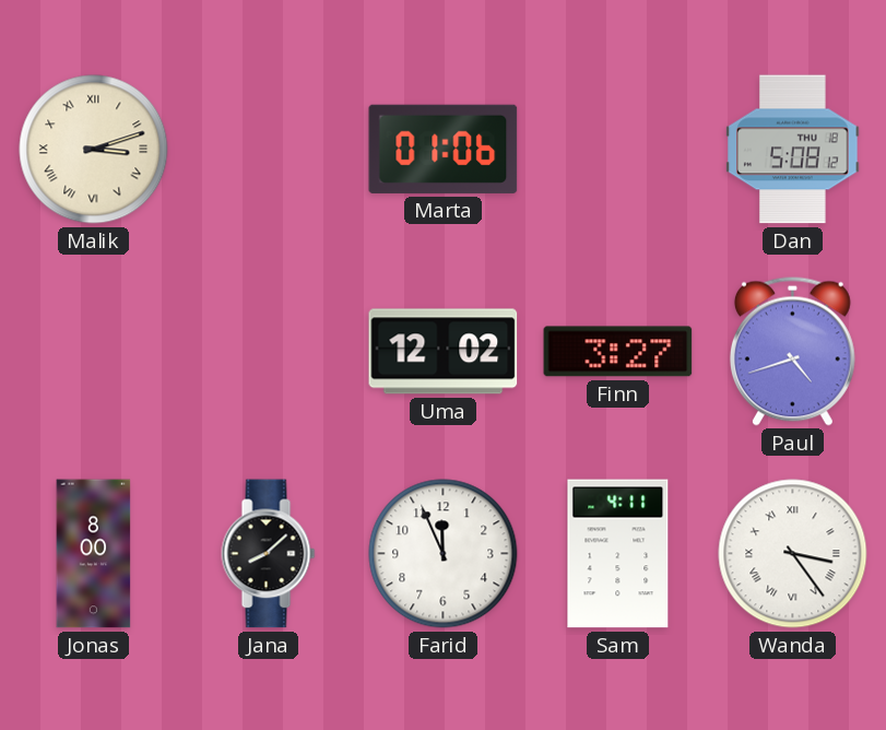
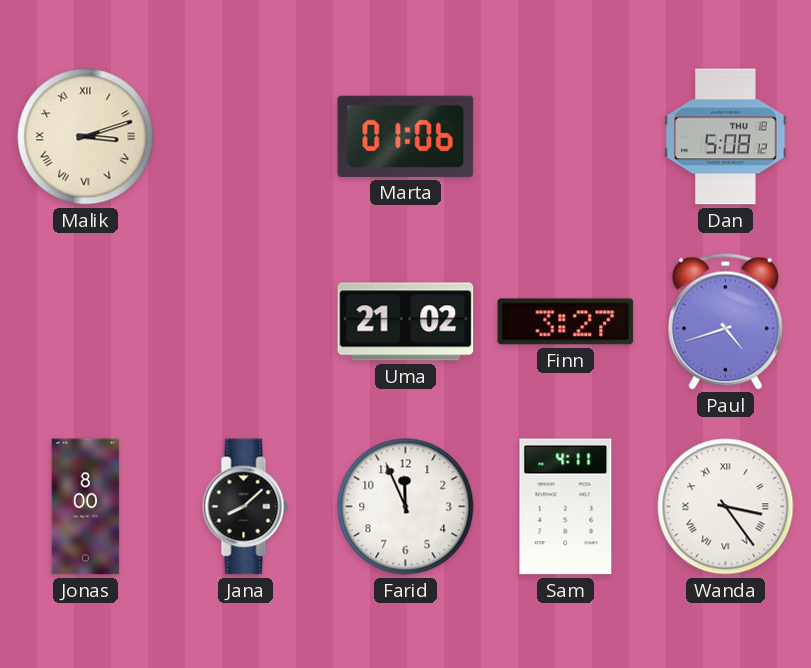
Uma: 12:02 -> 21:02
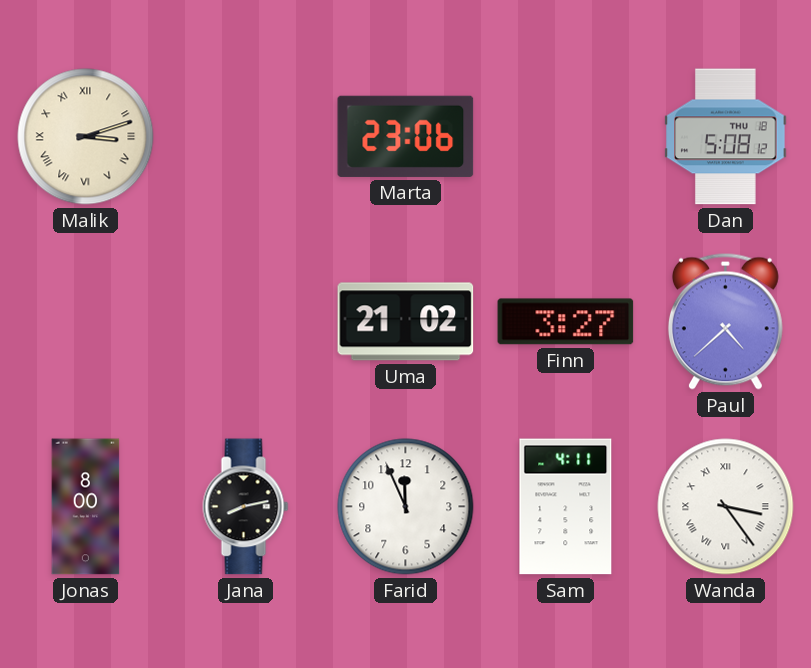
Marta: 01:06 -> 23:06
Paul: 4:42 -> 4:38
Jana: 8:08 -> 8:13
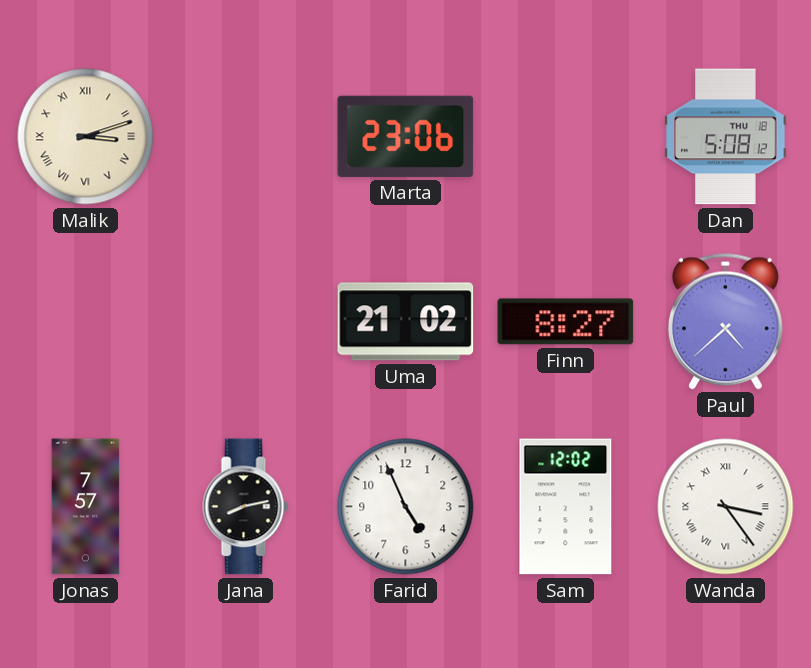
Finn: 3:27 -> 8:27
Jonas: 8:00 -> 7:57
Farid: 11:56 -> 4:56
Sam: 4:11 -> 12:02
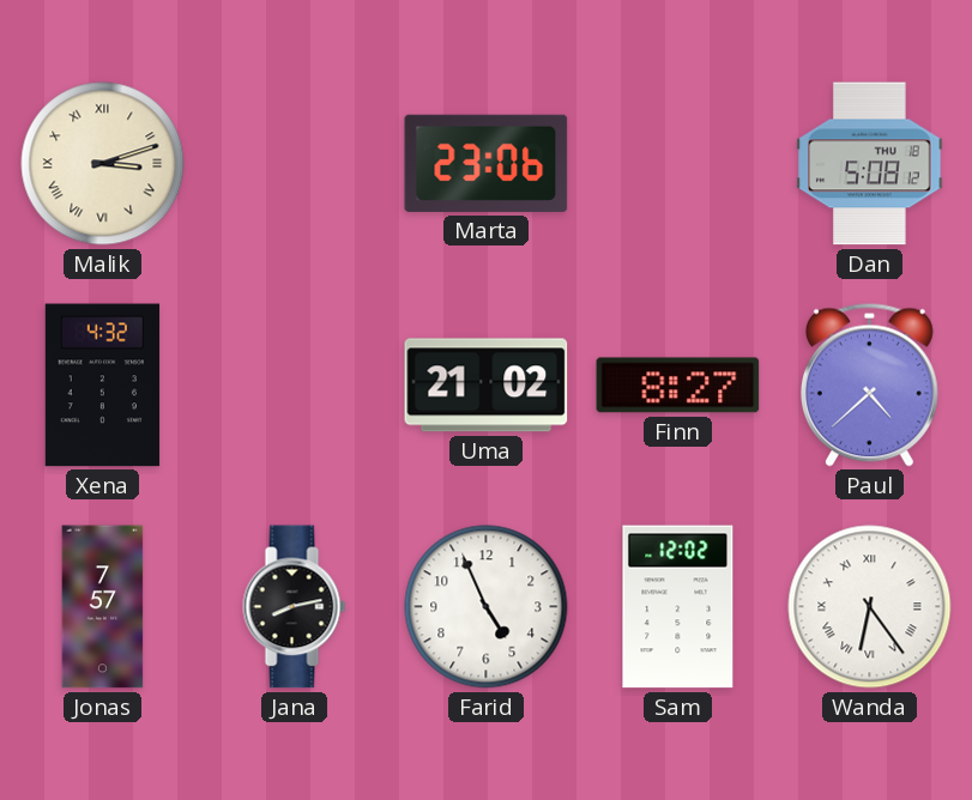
Xena: none -> 4:32
Wanda: 3:24 -> 6:24
